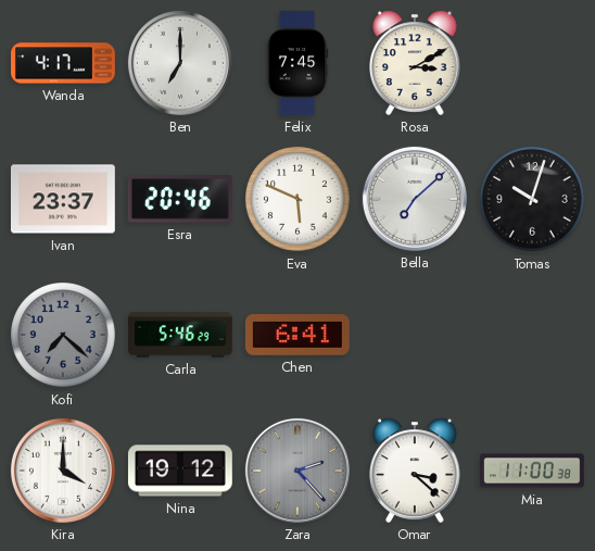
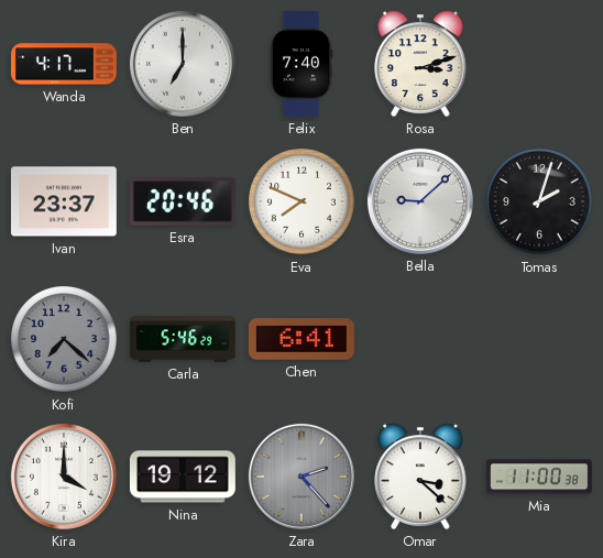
Felix: 7:45 -> 7:40
Rosa: 3:10 -> 3:12
Eva: 5:49 -> 7:49
Bella: 7:08 -> 9:08
Tomas: 10:03 -> 2:03
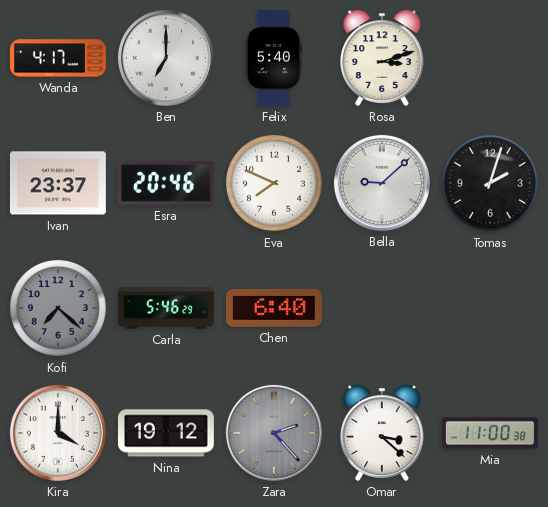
Felix: 7:40 -> 5:40
Chen: 6:41 -> 6:40
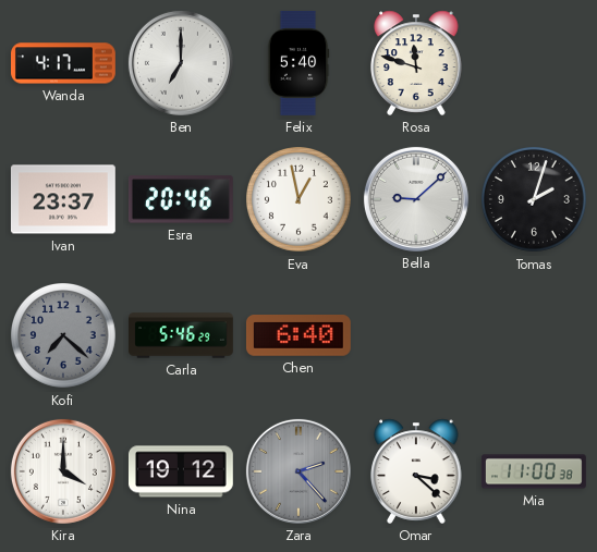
Rosa: 3:12 -> 11:48
Eva: 7:49 -> 12:58
